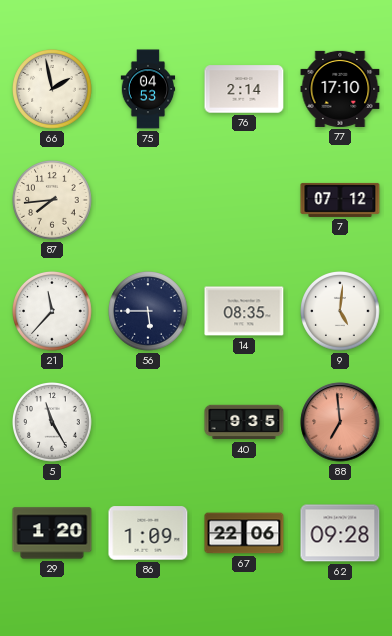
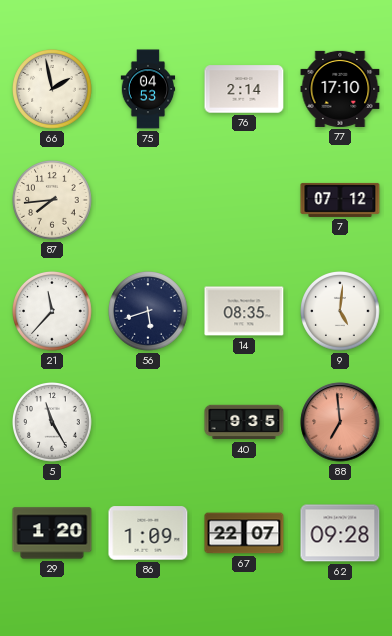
56: 5:45 -> 5:42
67: 22:06 -> 22:07
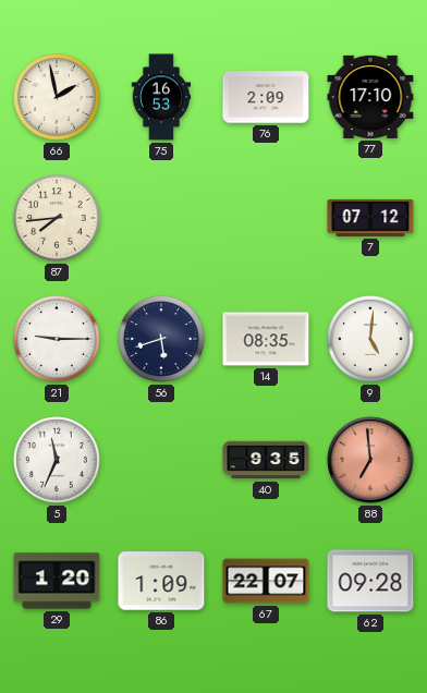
75: 04:53 -> 16:53
76: 2:14 -> 2:09
21: 11:37 -> 9:15
5: 11:25 -> 11:34
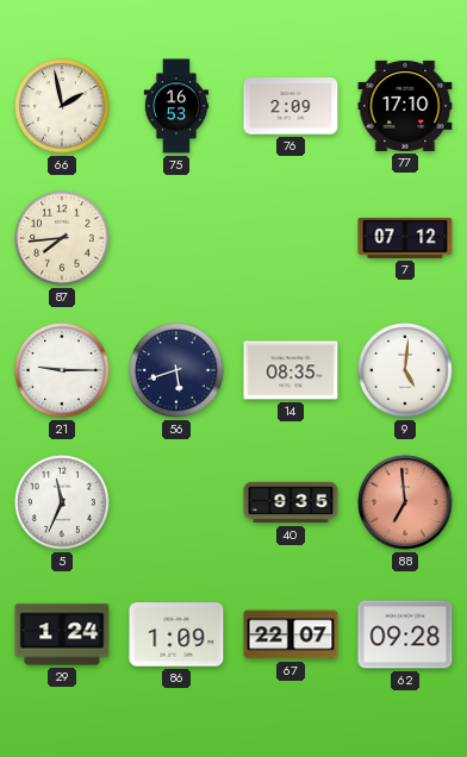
29: 1:20 -> 1:24
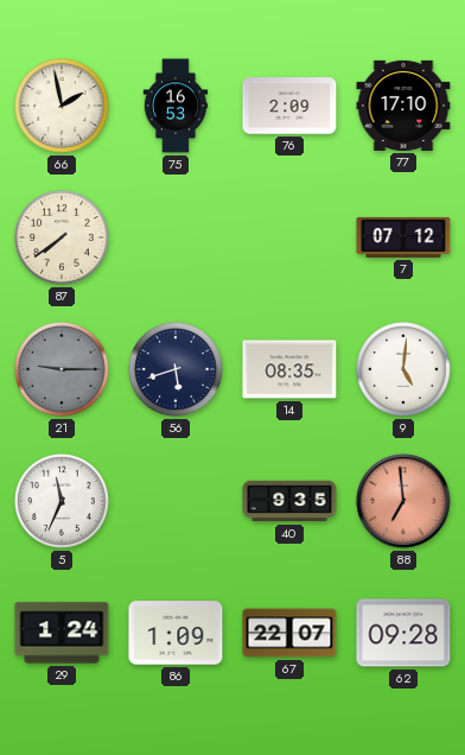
87: 7:44 -> 7:39
21 dial: white -> grey
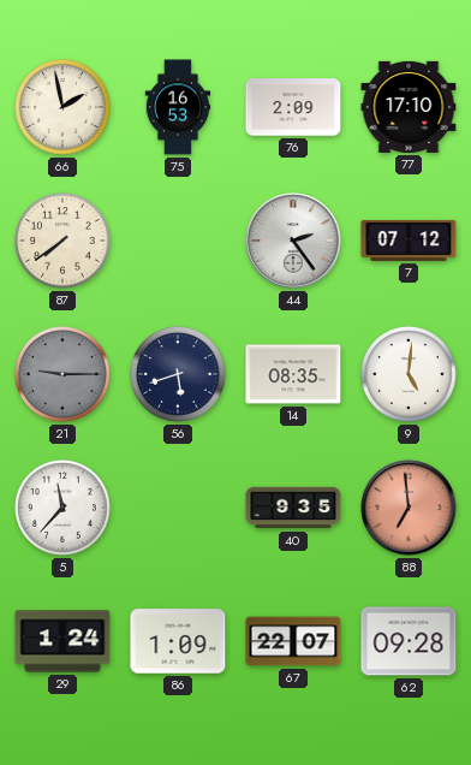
44: none -> 2:24
5: 11:34 -> 11:37
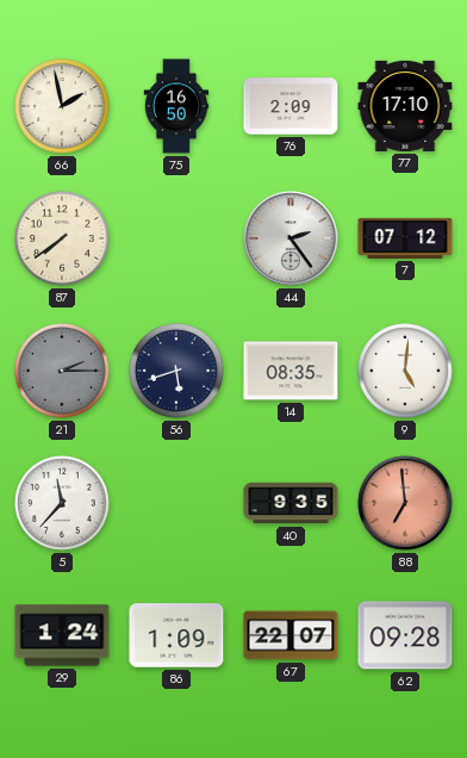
75: 16:53 -> 16:50
21: 9:15 -> 2:15
